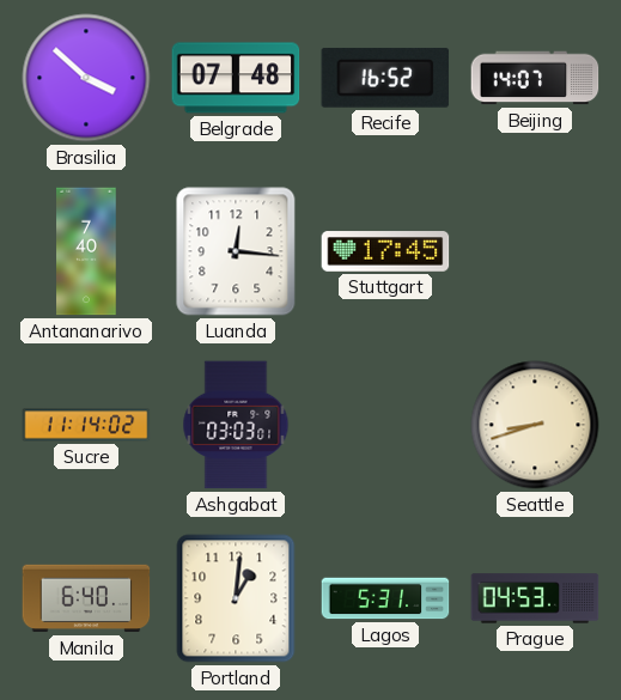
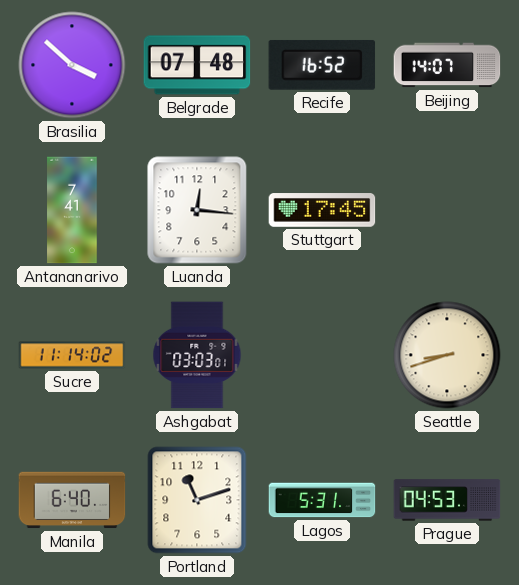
Antananarivo: 7:40 -> 7:41
Portland: 1:01 -> 11:12
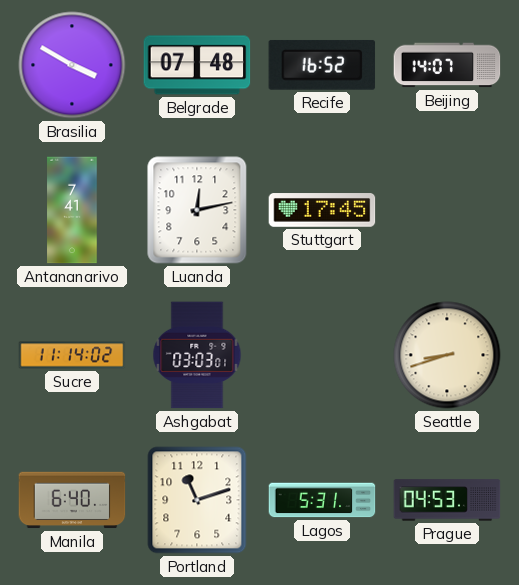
Brasilia: 3:52 -> 3:50
Luanda: 12:16 -> 12:13
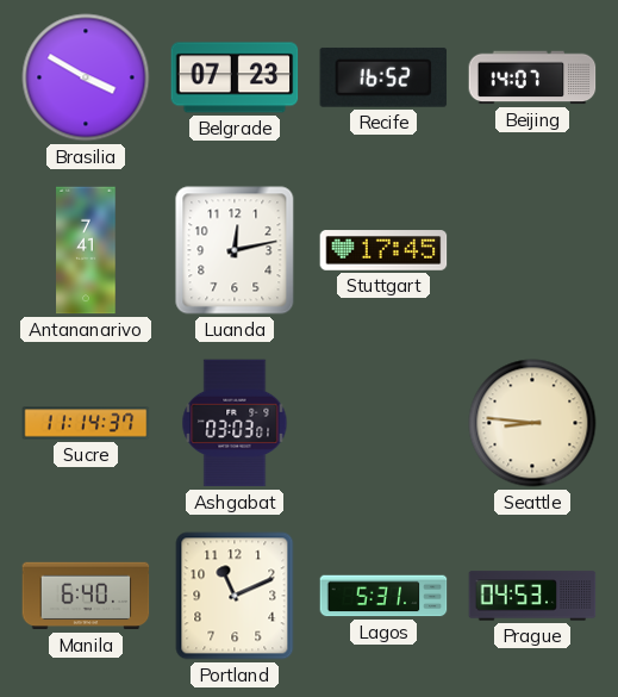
Belgrade: 07:48 -> 07:23
Sucre: 11:14:02 -> 11:14:37
Seattle: 8:42 -> 8:46
Portland: 11:12 -> 11:11
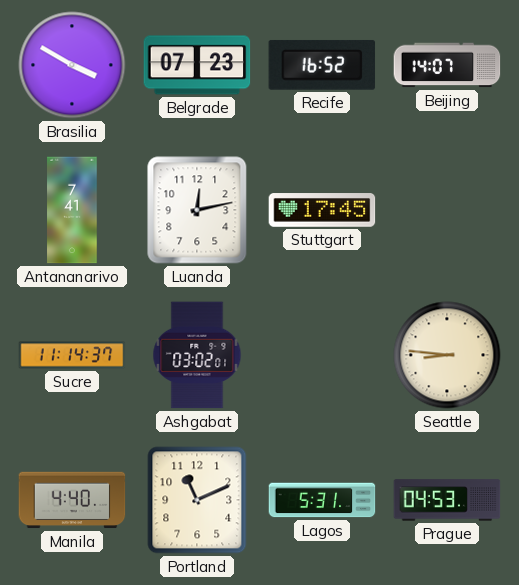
Ashgabat: 03:03 -> 03:02
Manila: 6:40 -> 4:40
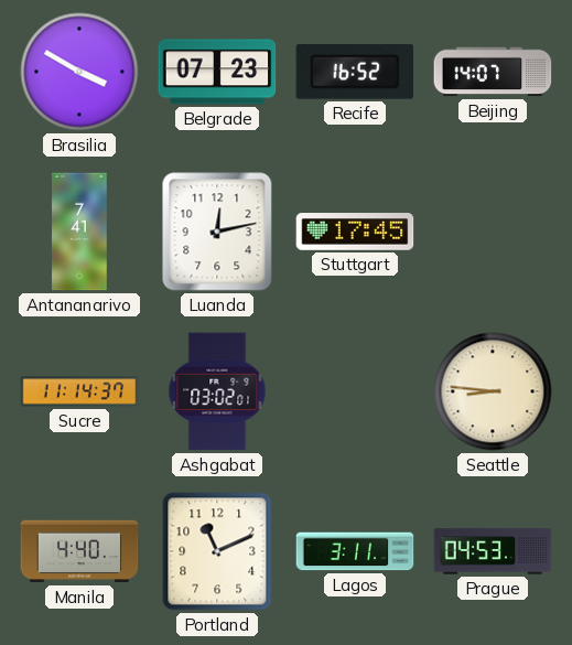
Lagos: 5:31 -> 3:11
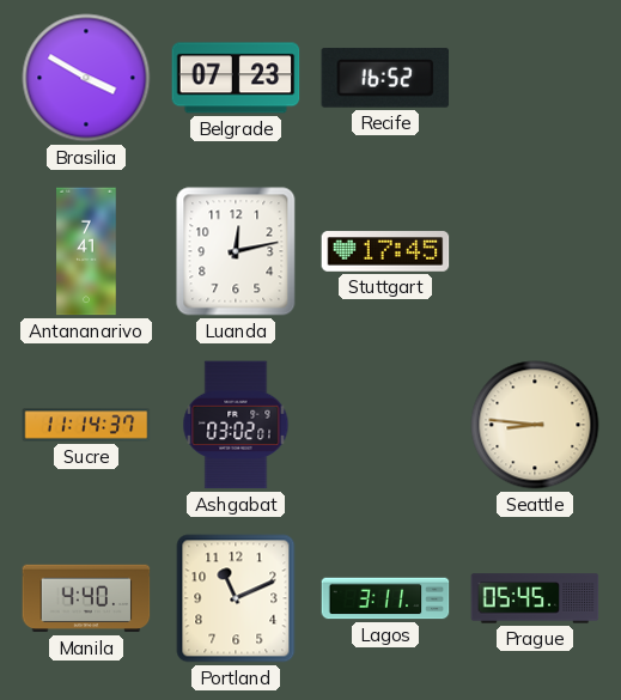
Beijing: 14:07 -> none
Prague: 04:53 -> 05:45
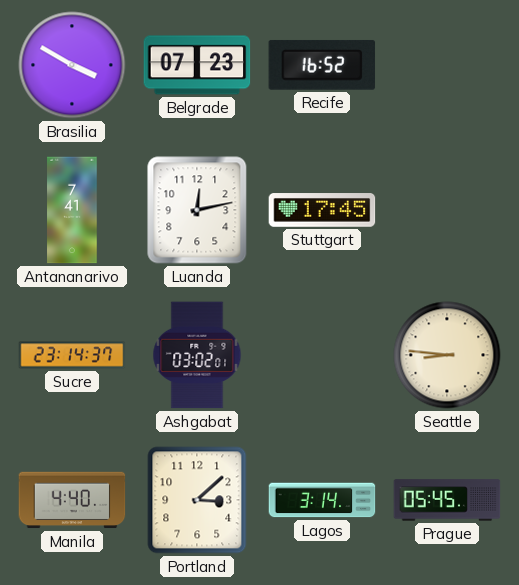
Sucre: 11:14 -> 23:14
Portland: 11:11 -> 3:08
Lagos: 3:11 -> 3:14
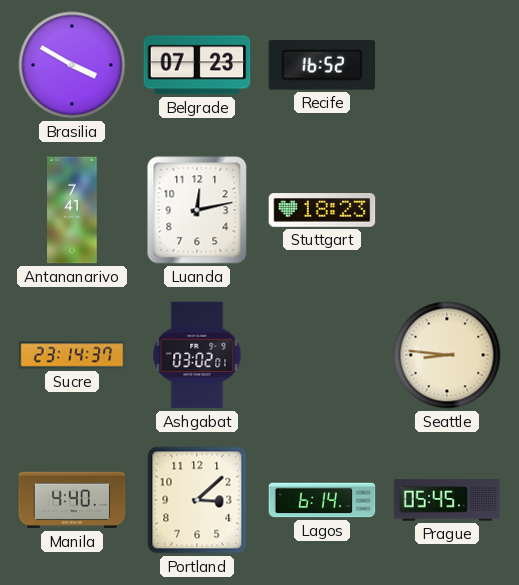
Stuttgart: 17:45 -> 18:23
Lagos: 3:14 -> 6:14
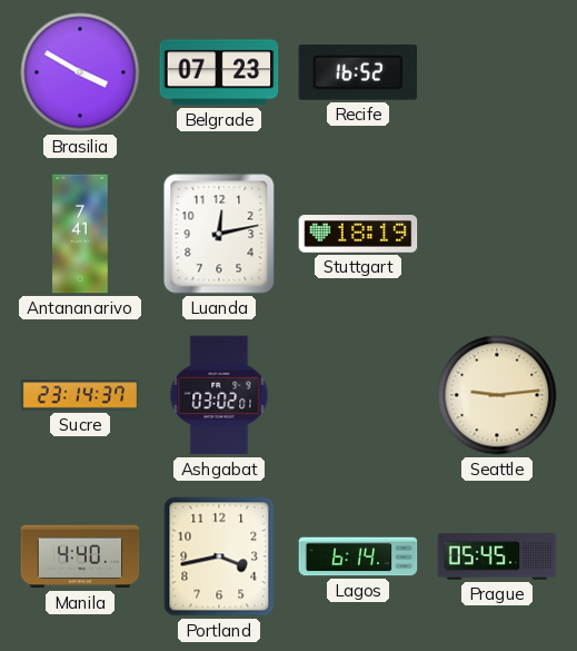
Stuttgart: 18:23 -> 18:19
Seattle: 8:46 -> 9:14
Portland: 3:08 -> 3:43
